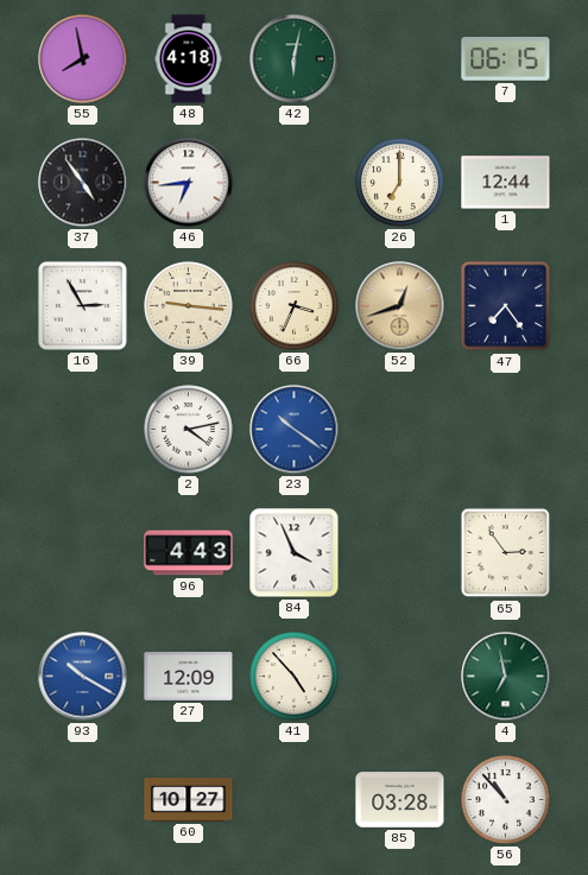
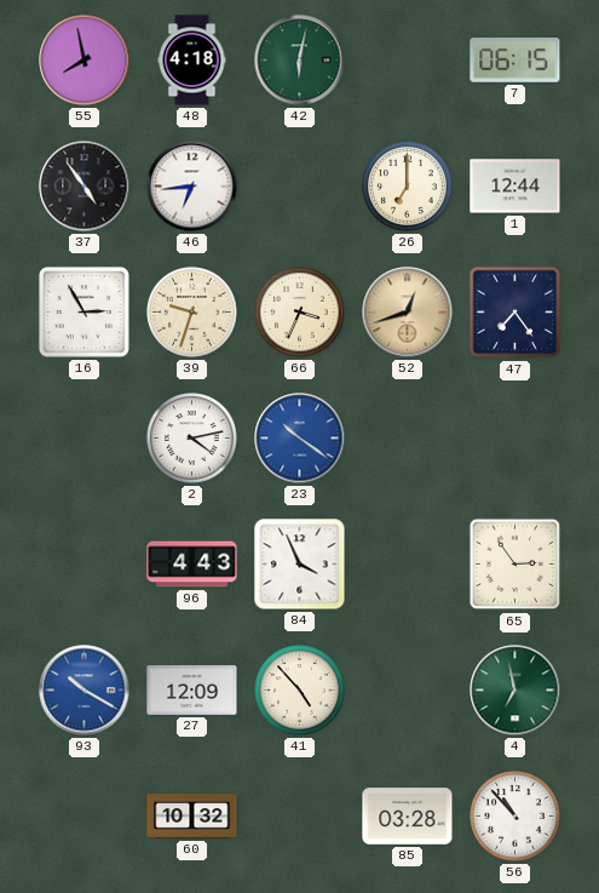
39: 9:16 -> 9:33
60: 10:27 -> 10:32
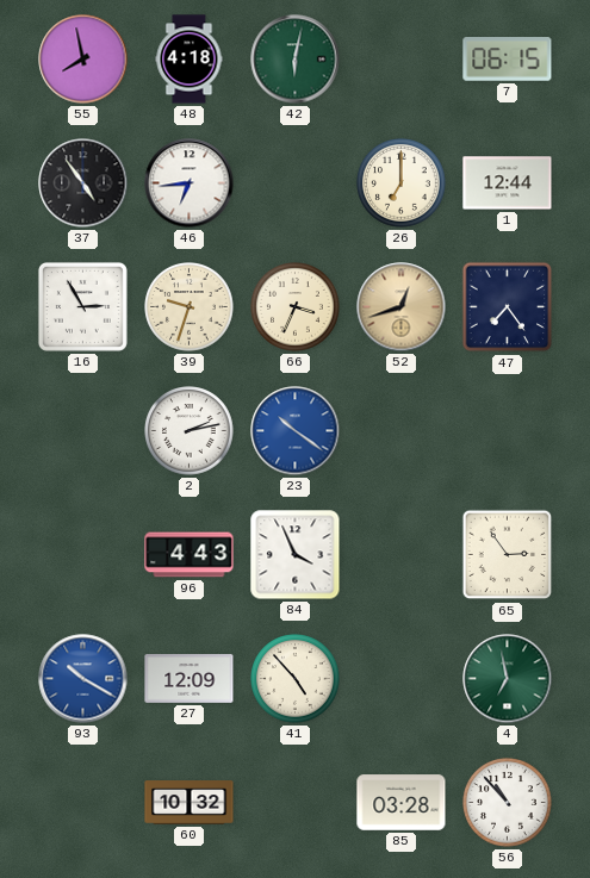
2: 4:13 -> 2:13
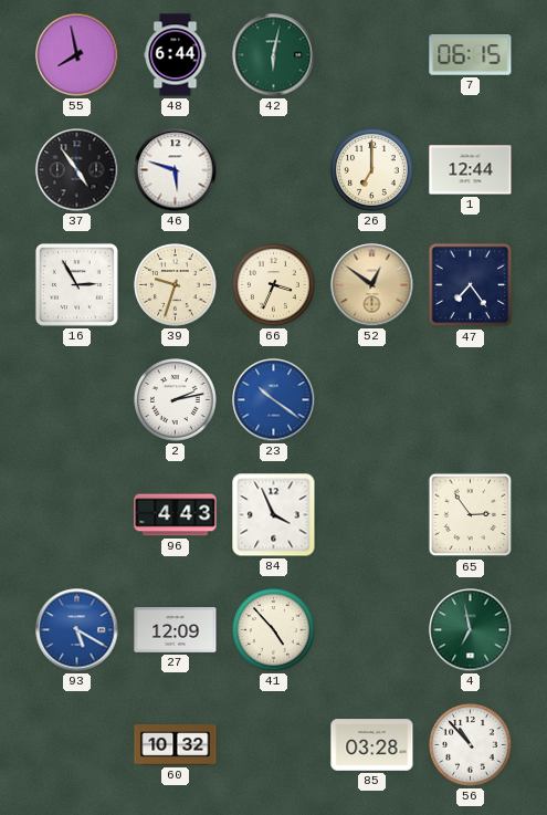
48: 4:18 -> 6:44
46: 6:44 -> 5:48
52: 12:42 -> 12:51
93: 10:20 -> 5:20
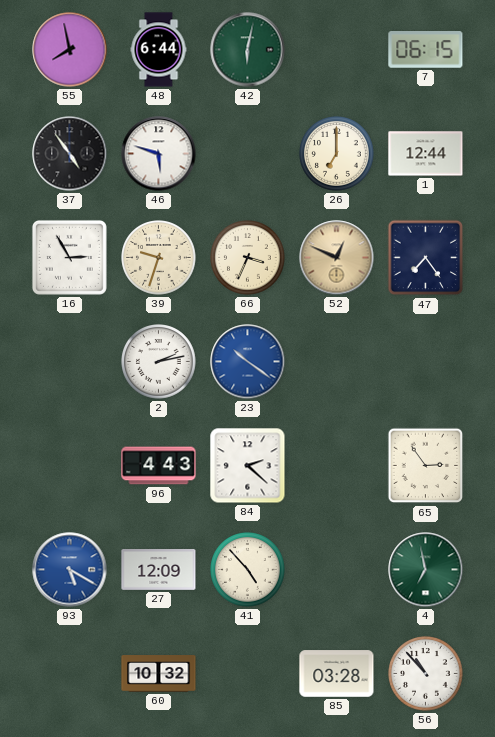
52: 12:51 -> 12:49
84: 3:56 -> 2:22
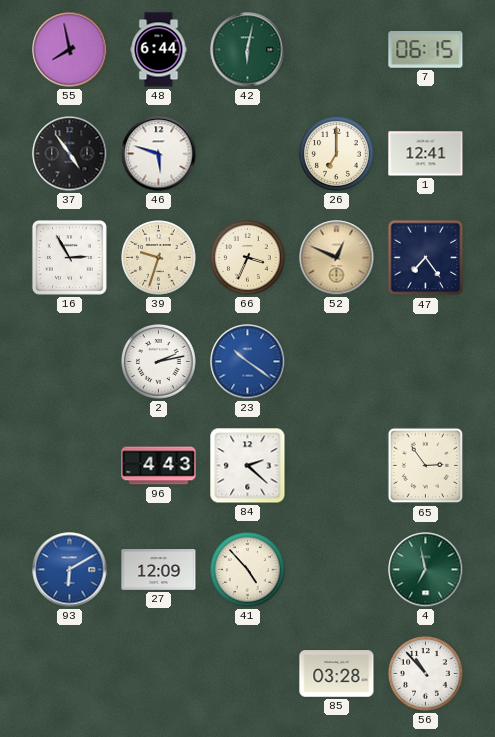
1: 12:44 -> 12:41
93: 5:20 -> 6:10
60: 10:32 -> none
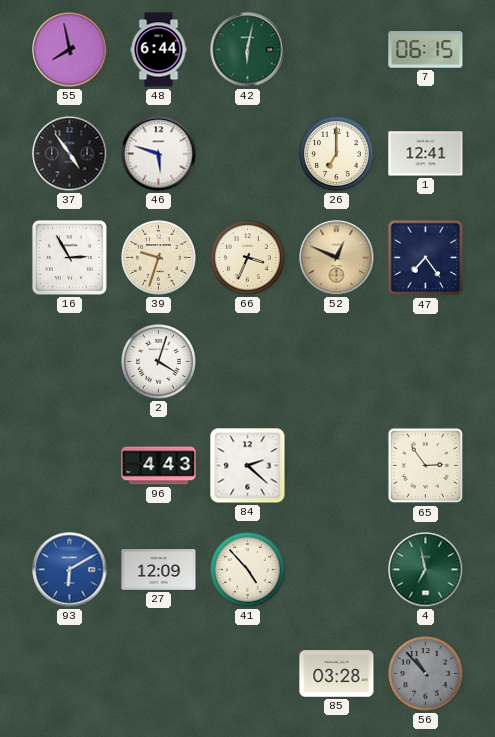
2: 2:13 -> 4:03
23: 10:21 -> none
56 dial: white -> grey
